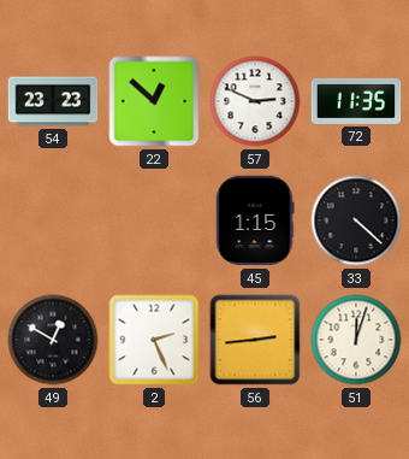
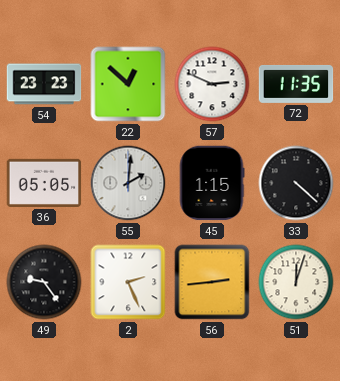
36: none -> 05:05
55: none -> 2:01
49: 12:50 -> 9:24
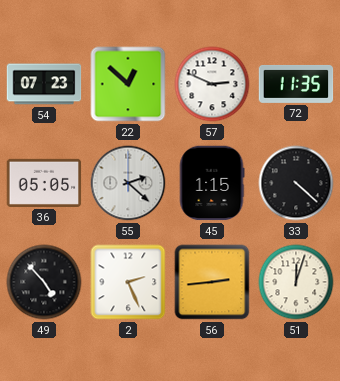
54: 23:23 -> 07:23
55: 2:01 -> 2:22
49: 9:24 -> 4:53
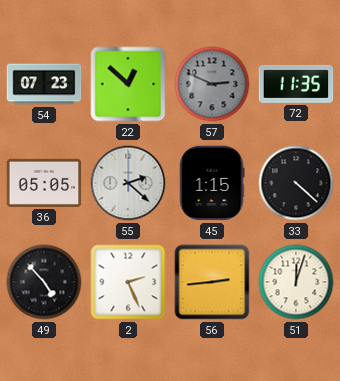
57 dial: white -> grey
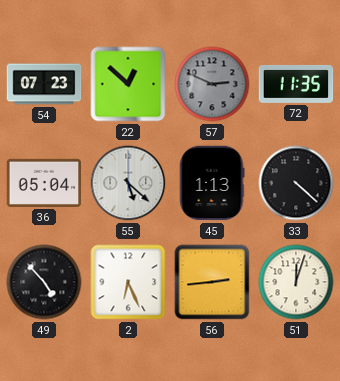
36: 05:05 -> 05:04
55: 2:22 -> 5:22
45: 1:15 -> 1:13
2: 2:26 -> 6:26
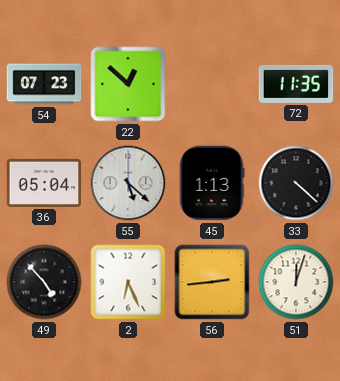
57: 2:49 -> none
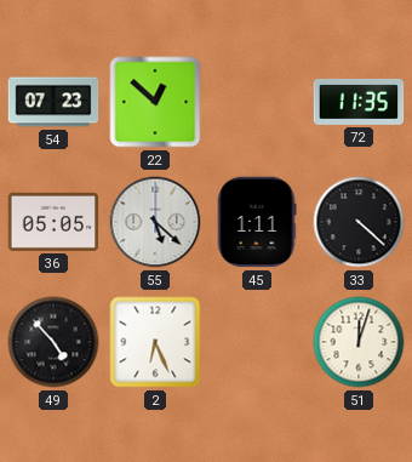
36: 05:04 -> 05:05
45: 1:13 -> 1:11
56: 2:44 -> none
